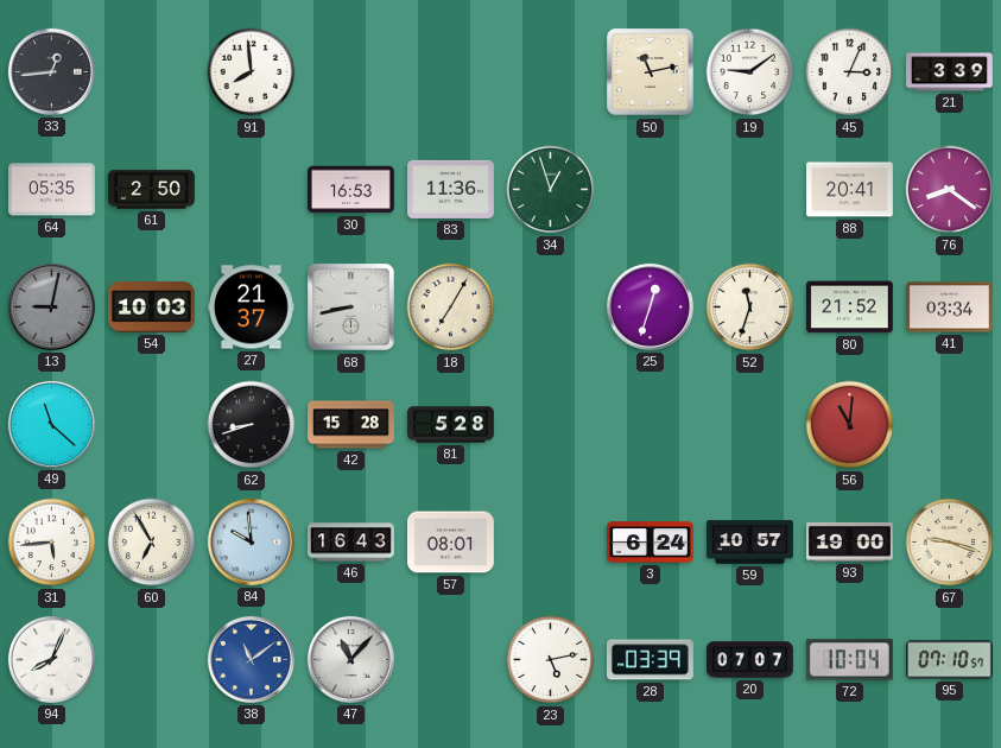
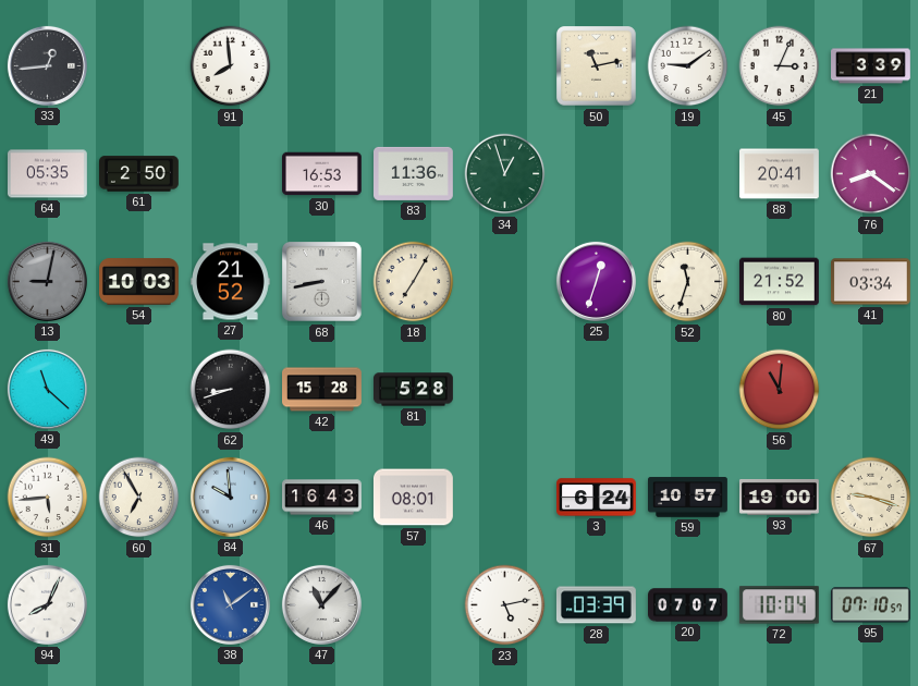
27: 21:37 -> 21:52
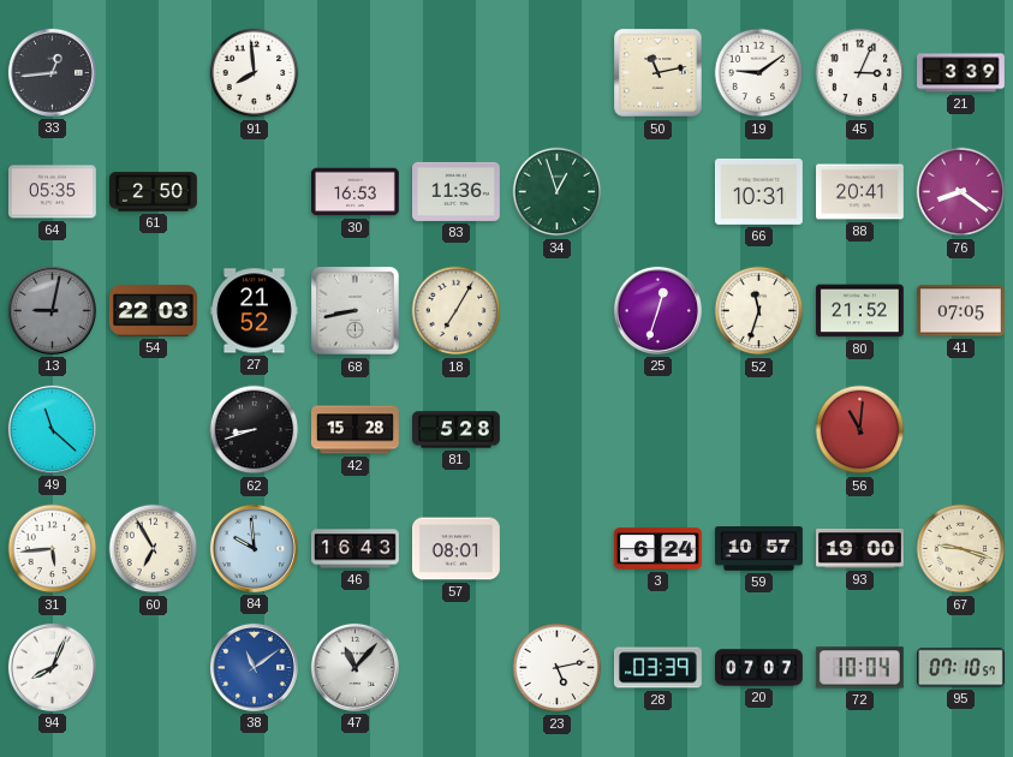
66: none -> 10:31
54: 10:03 -> 22:03
41: 03:34 -> 07:05
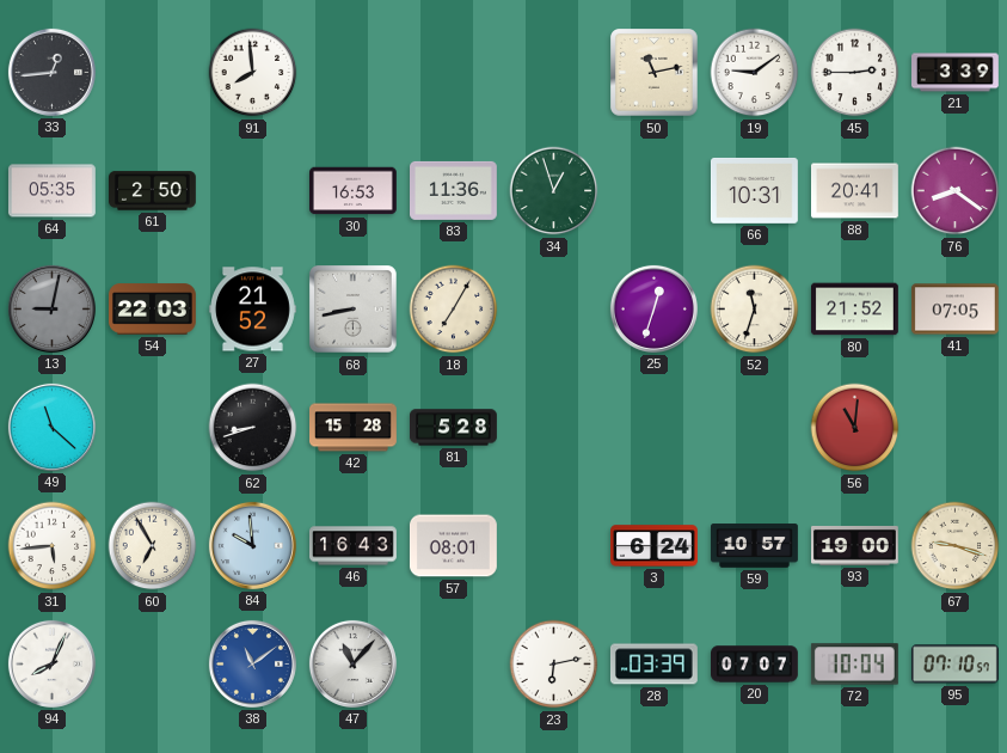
45: 3:04 -> 2:45
23: 5:13 -> 6:13
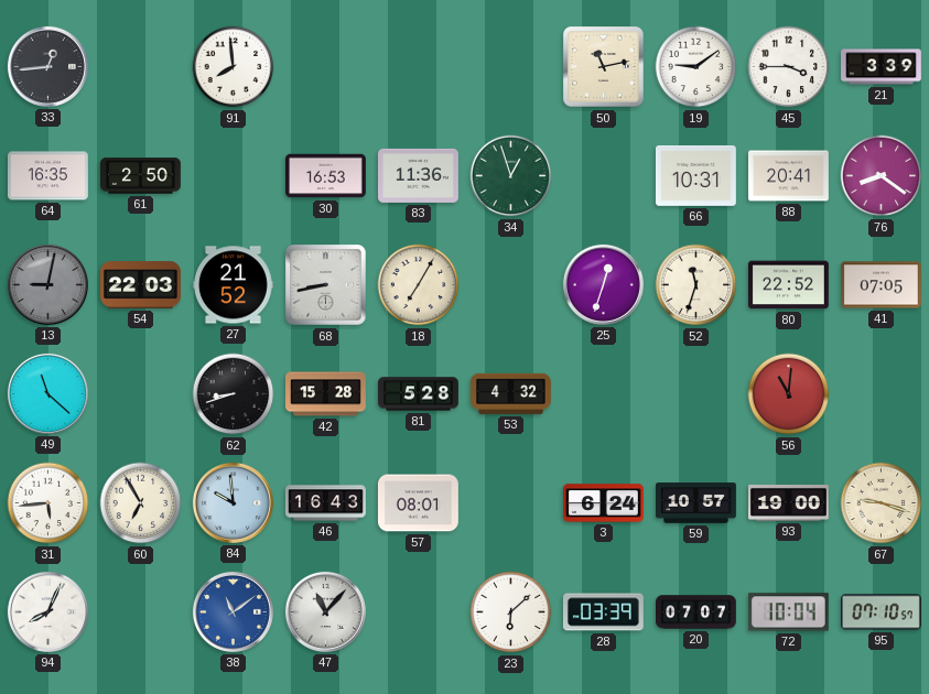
45: 2:45 -> 3:45
64: 05:35 -> 16:35
80: 21:52 -> 22:52
53: none -> 4:32
23: 6:13 -> 6:08
